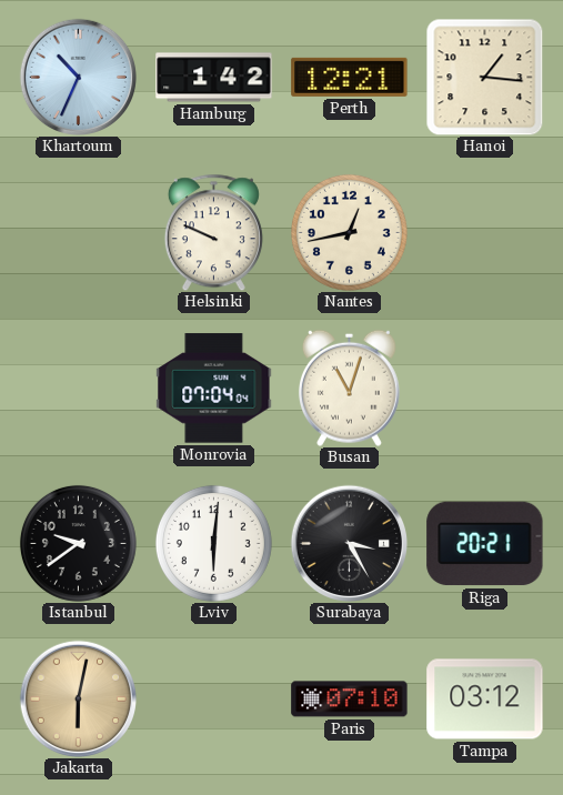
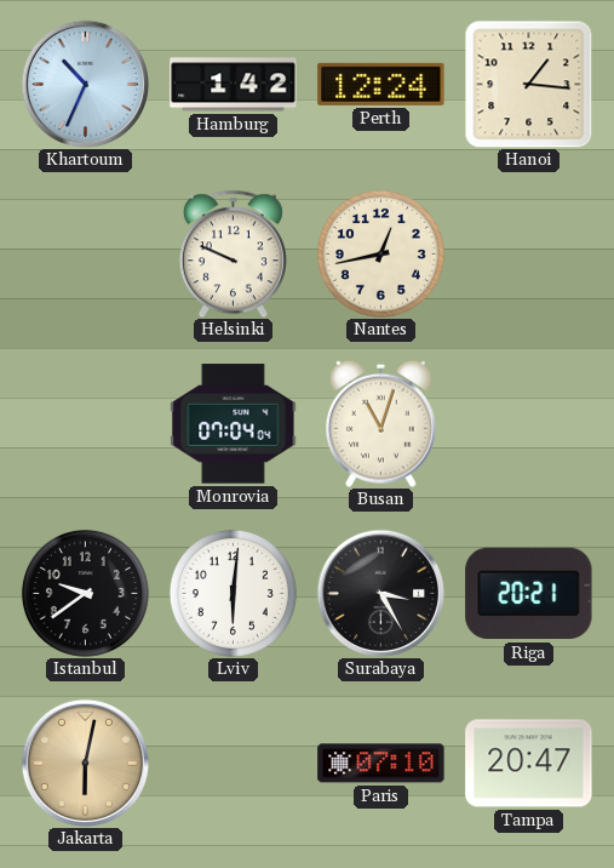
Perth: 12:21 -> 12:24
Tampa: 03:12 -> 20:47
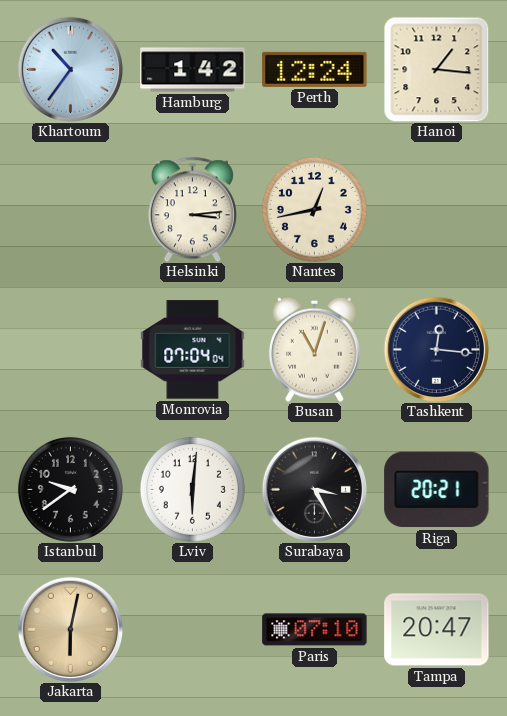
Khartoum: 10:34 -> 10:36
Helsinki: 9:49 -> 3:14
Tashkent: none -> 12:16
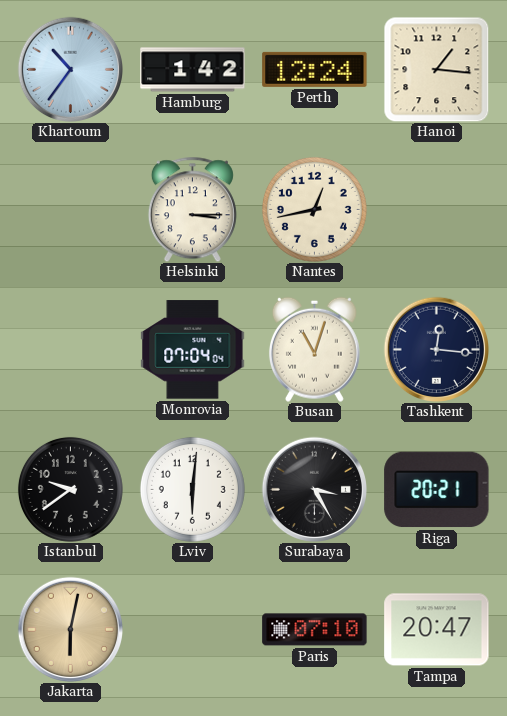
Helsinki: 3:14 -> 3:15
